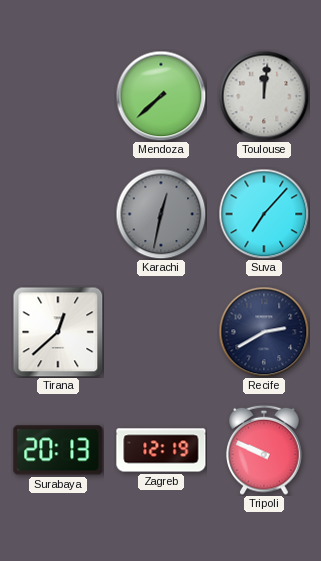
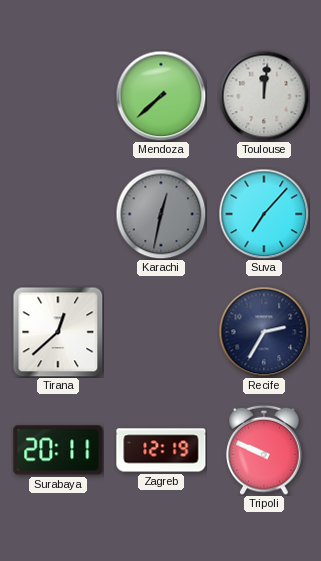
Recife: 2:40 -> 2:35
Surabaya: 20:13 -> 20:11
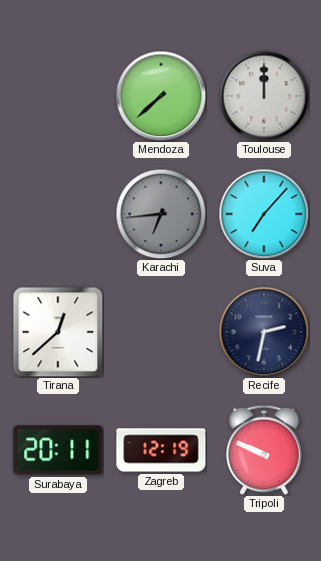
Toulouse: 12:01 -> 12:00
Karachi: 12:32 -> 6:44
Recife: 2:35 -> 2:32
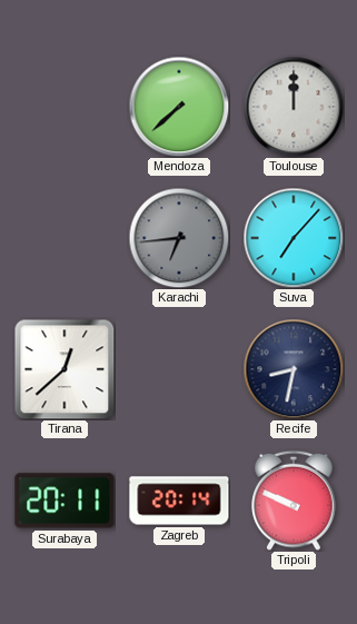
Recife: 2:32 -> 8:32
Zagreb: 12:19 -> 20:14
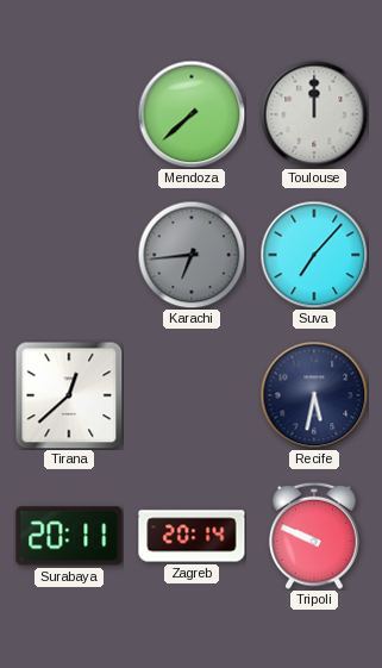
Recife: 8:32 -> 5:32
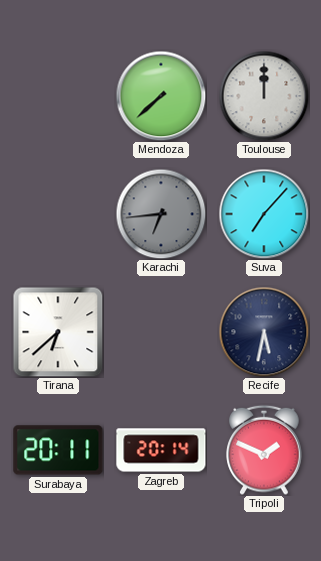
Tirana: 12:38 -> 6:38
Tripoli: 9:49 -> 1:49
